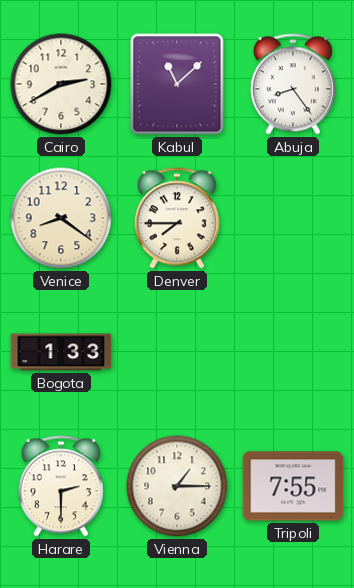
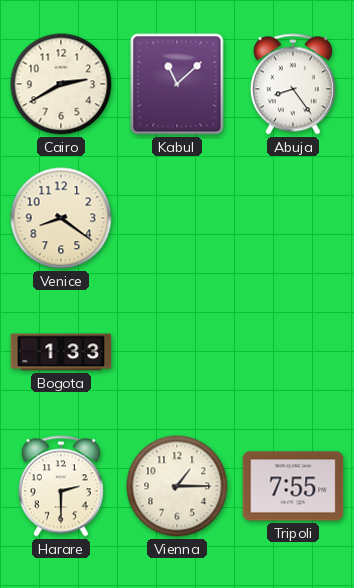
Denver: 7:45 -> none
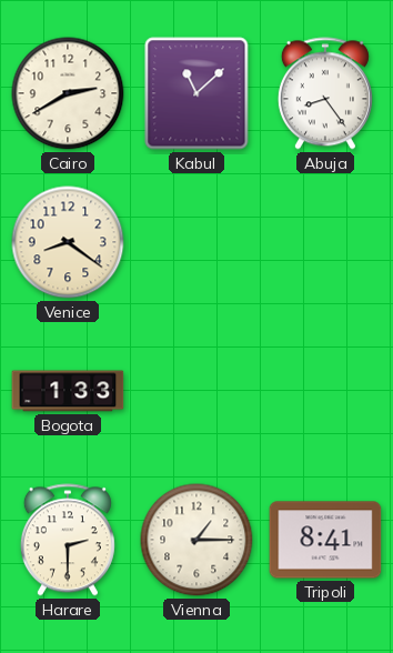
Tripoli: 7:55 -> 8:41
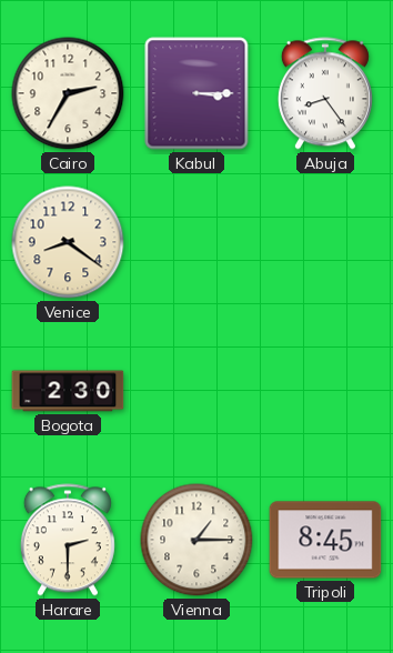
Cairo: 2:40 -> 2:35
Kabul: 11:08 -> 3:15
Bogota: 1:33 -> 2:30
Tripoli: 8:41 -> 8:45
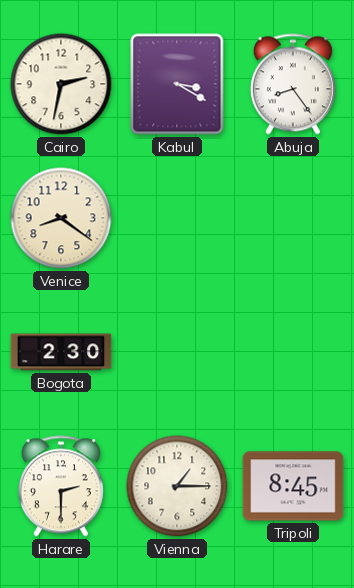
Cairo: 2:35 -> 2:32
Kabul: 3:15 -> 3:20
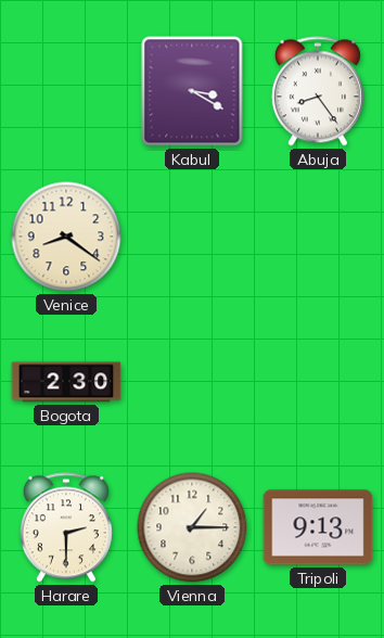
Cairo: 2:32 -> none
Tripoli: 8:45 -> 9:13
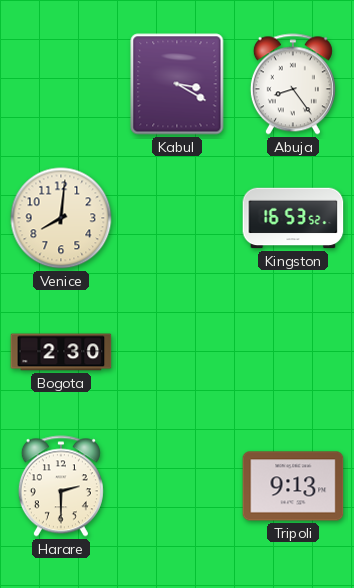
Venice: 8:21 -> 8:01
Kingston: none -> 16:53
Vienna: 1:15 -> none
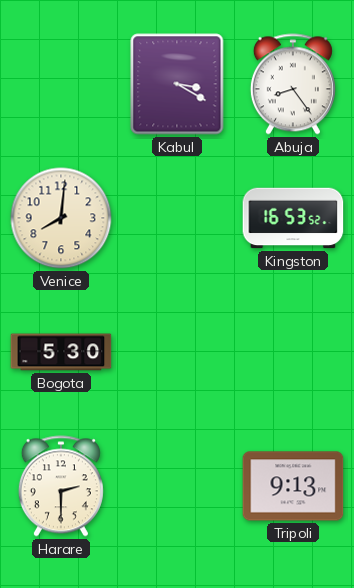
Bogota: 2:30 -> 5:30
